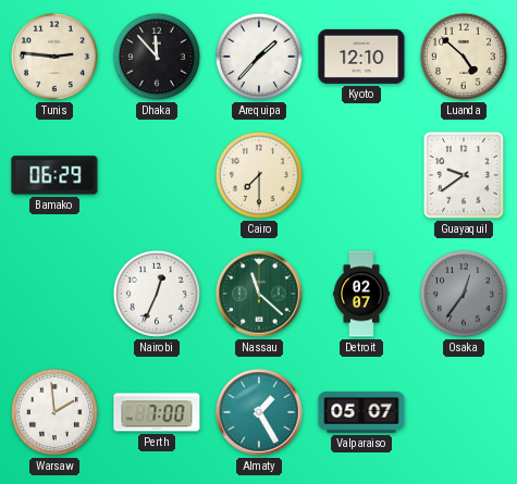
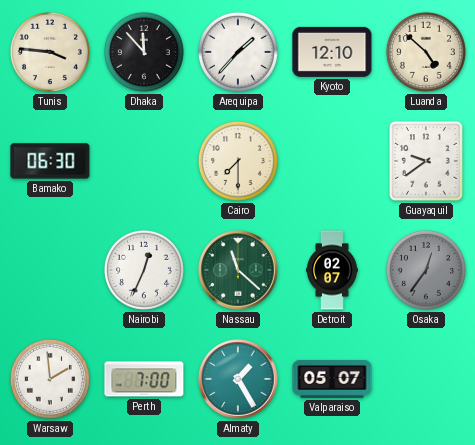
Tunis: 2:46 -> 3:46
Bamako: 06:29 -> 06:30
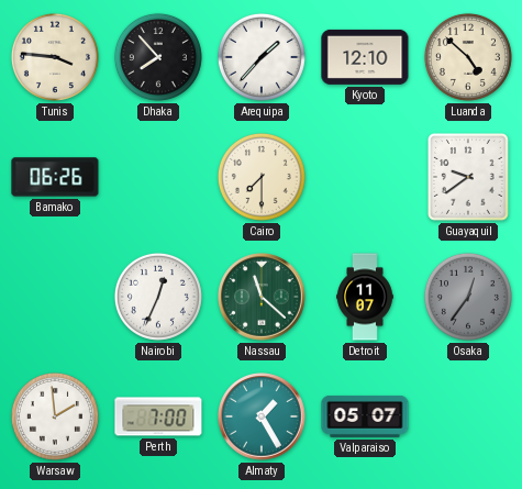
Dhaka: 11:53 -> 7:53
Bamako: 06:30 -> 06:26
Detroit: 02:07 -> 11:07
